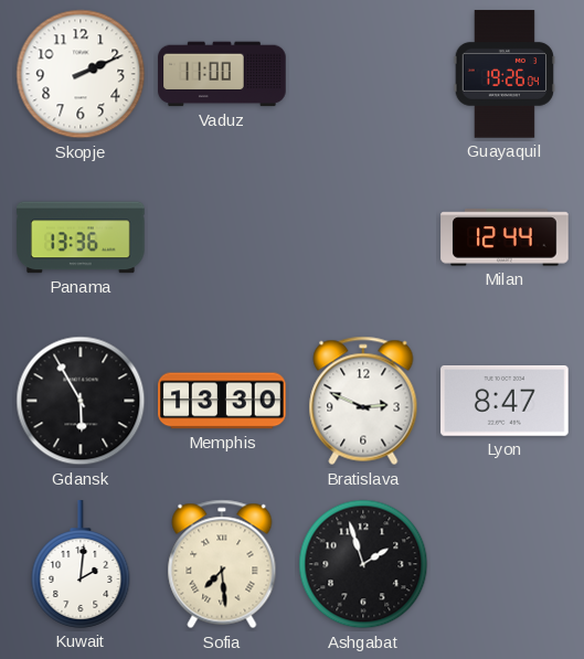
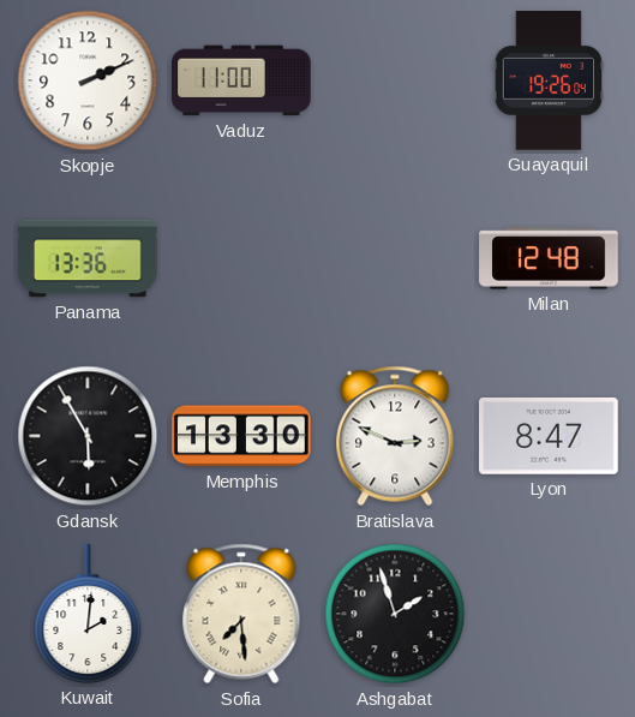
Milan: 12:44 -> 12:48
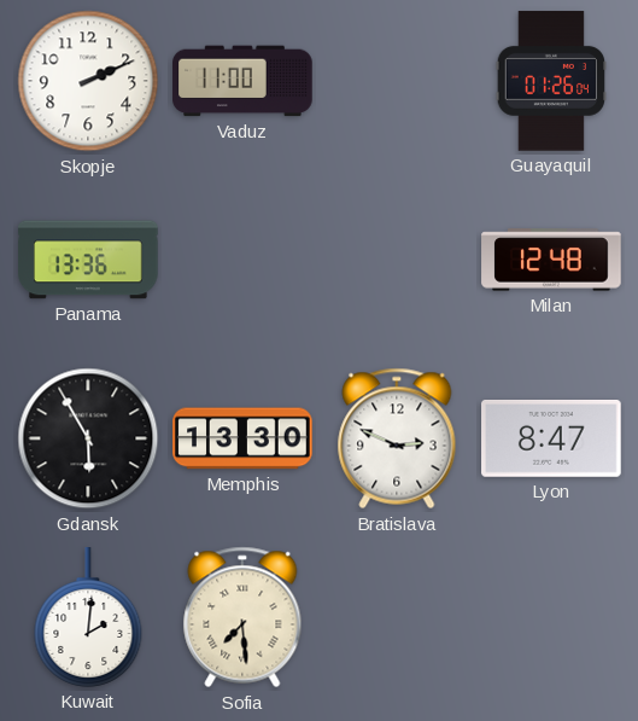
Guayaquil: 19:26 -> 01:26
Ashgabat: 1:57 -> none
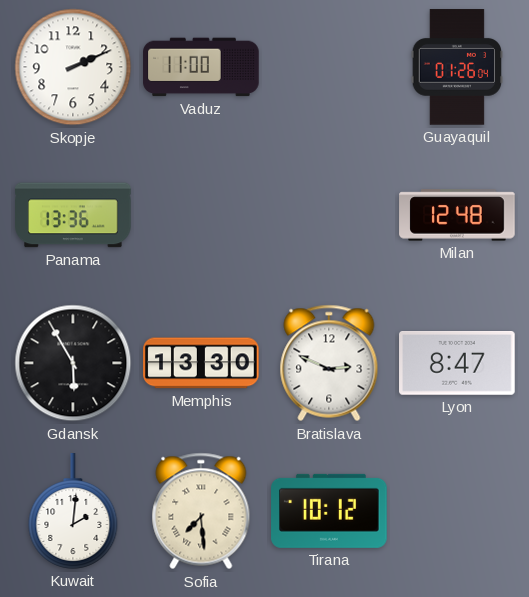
Tirana: none -> 10:12
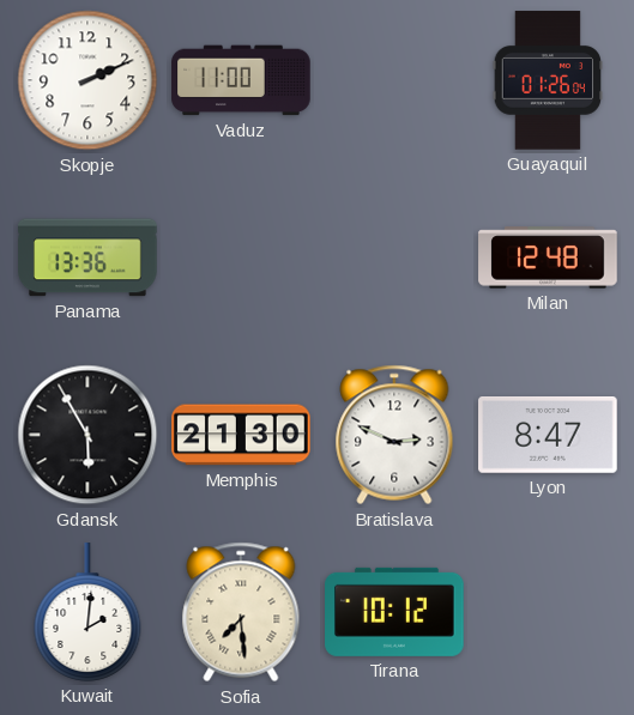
Memphis: 13:30 -> 21:30
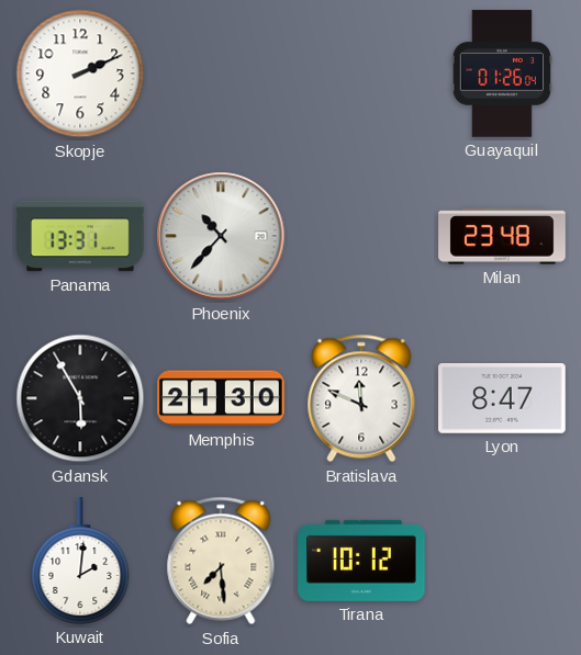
Vaduz: 11:00 -> none
Panama: 13:36 -> 13:31
Phoenix: none -> 10:37
Milan: 12:48 -> 23:48
Bratislava: 2:49 -> 11:49
